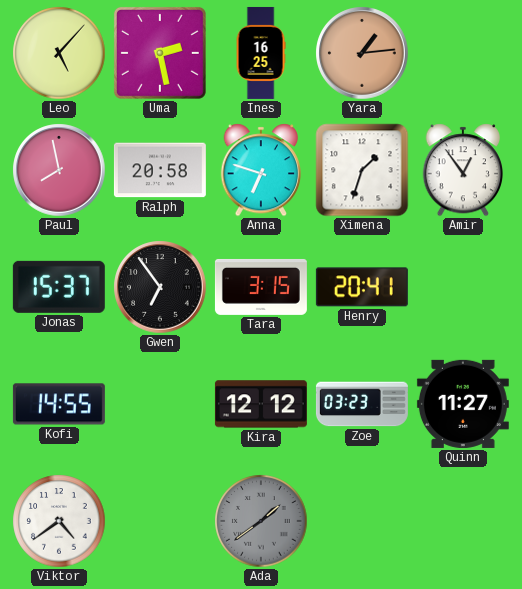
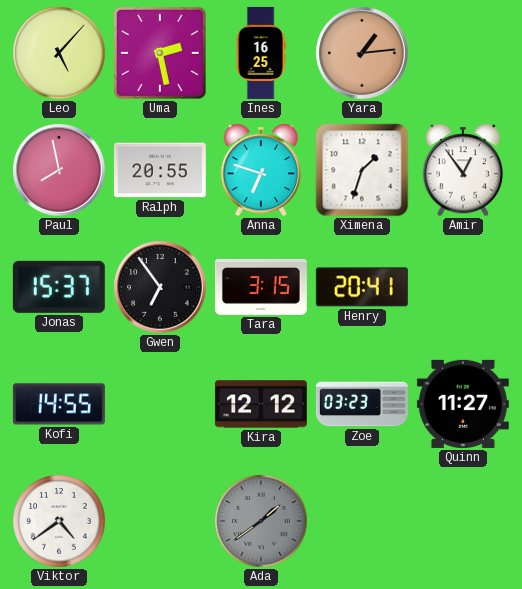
Ralph: 20:58 -> 20:55
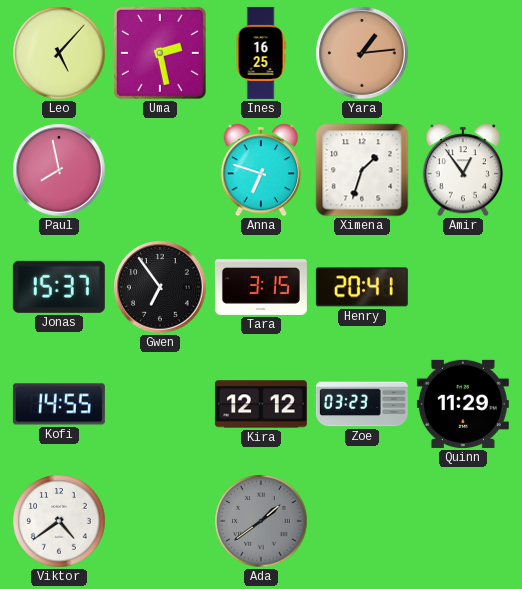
Ralph: 20:55 -> none
Quinn: 11:27 -> 11:29
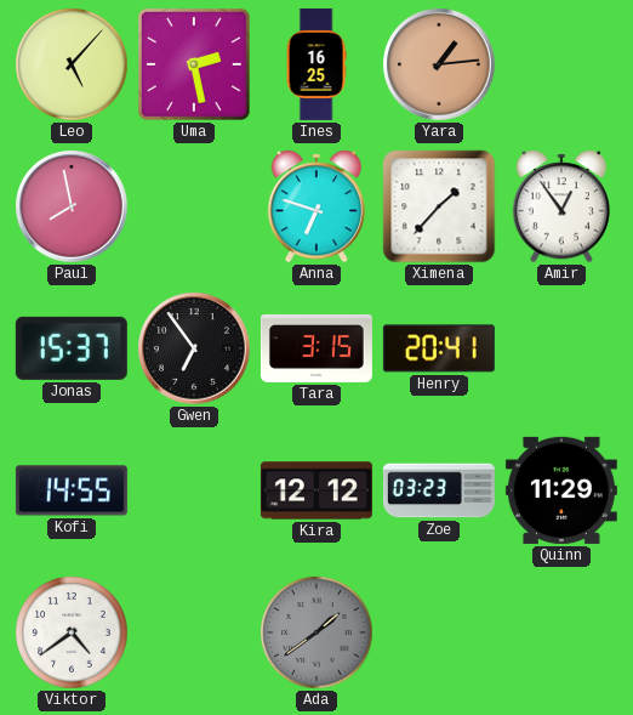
Ximena: 1:33 -> 1:37
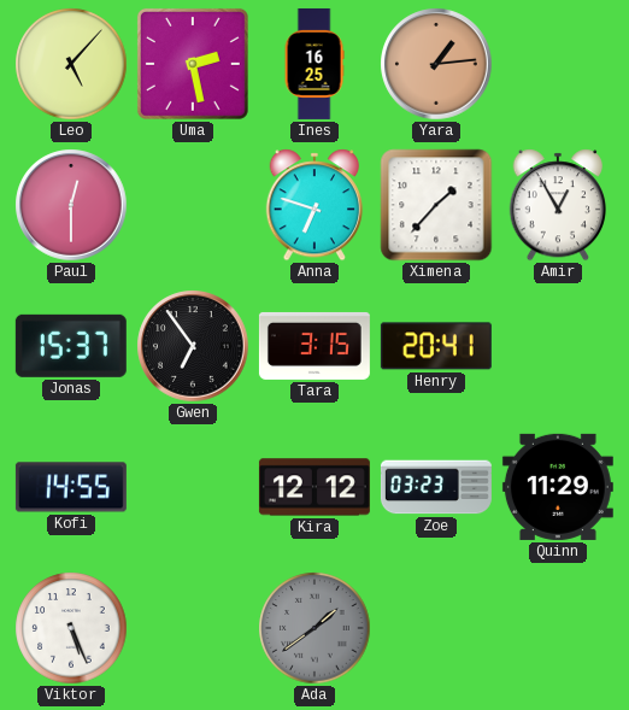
Paul: 7:58 -> 12:30
Amir: 12:54 -> 12:55
Viktor: 4:39 -> 5:26
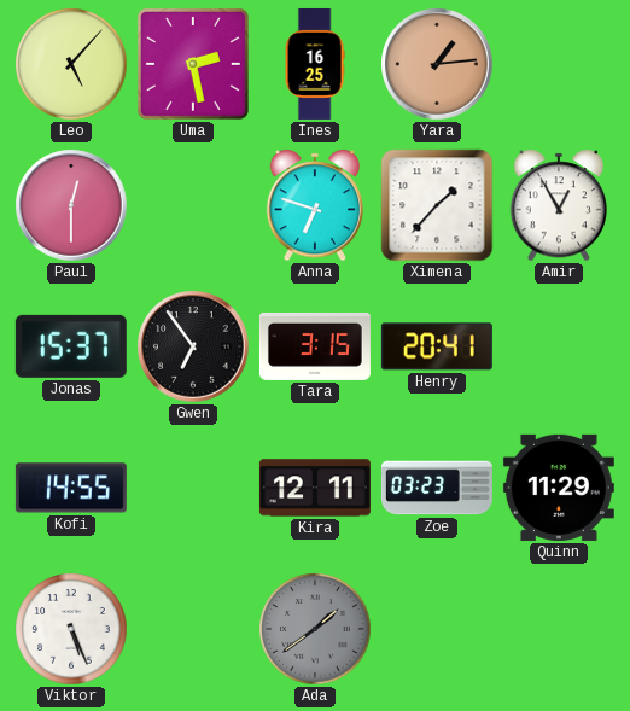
Kira: 12:12 -> 12:11
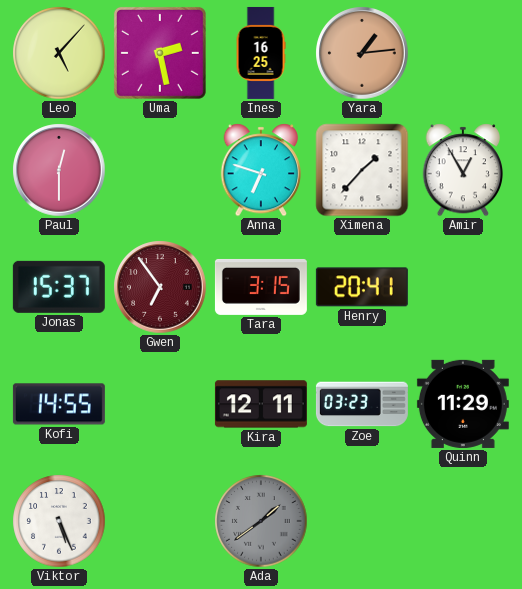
Gwen dial: black -> burgundy
